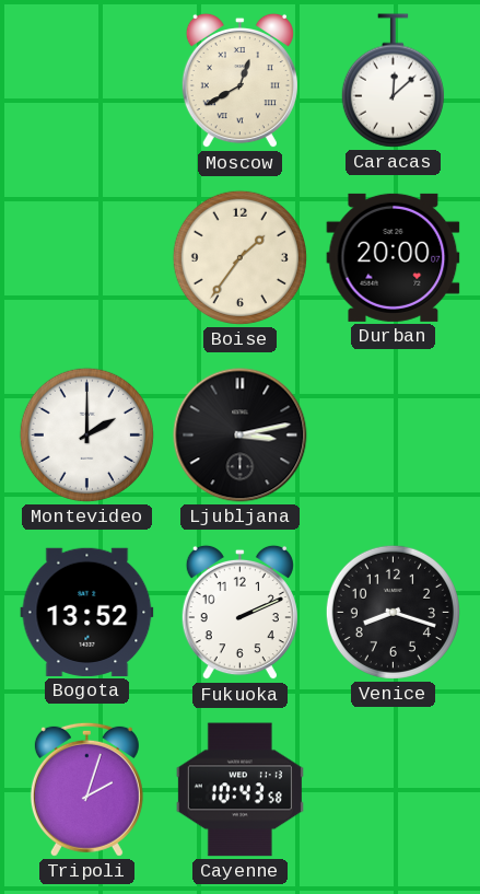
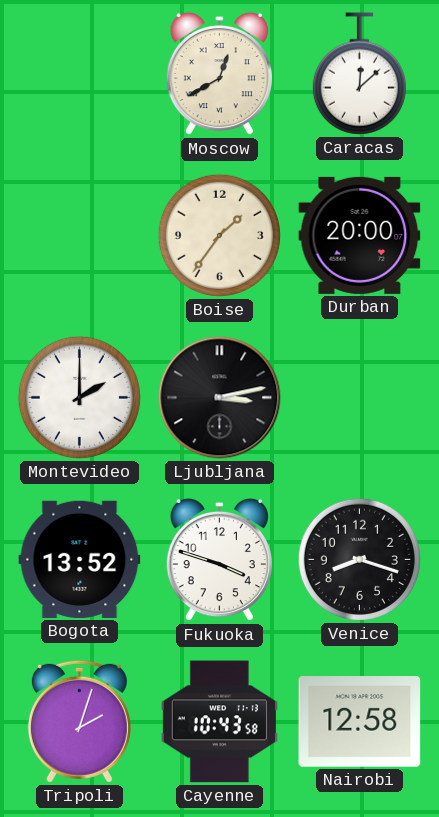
Fukuoka: 2:11 -> 3:48
Nairobi: none -> 12:58
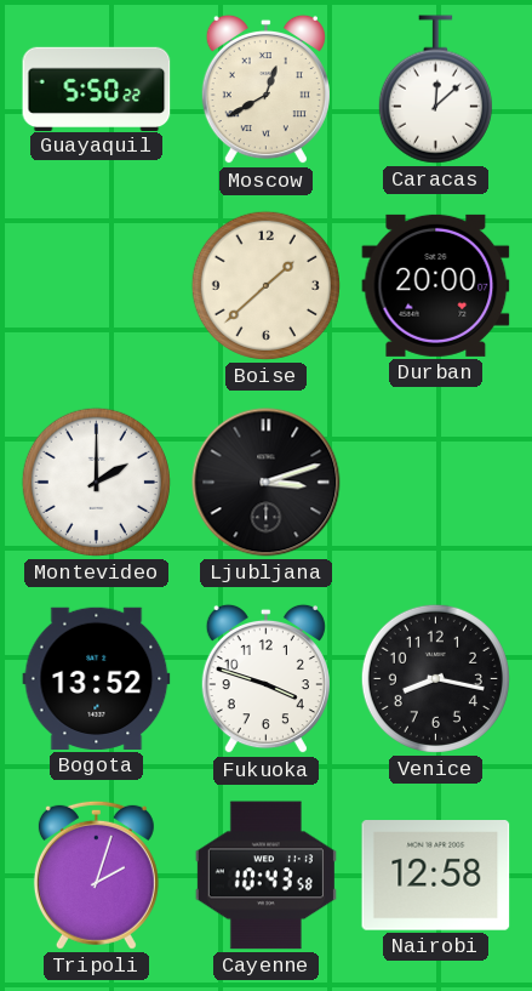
Guayaquil: none -> 5:50
Boise: 1:36 -> 1:38
Ljubljana: 3:13 -> 3:12
Venice: 8:18 -> 8:17
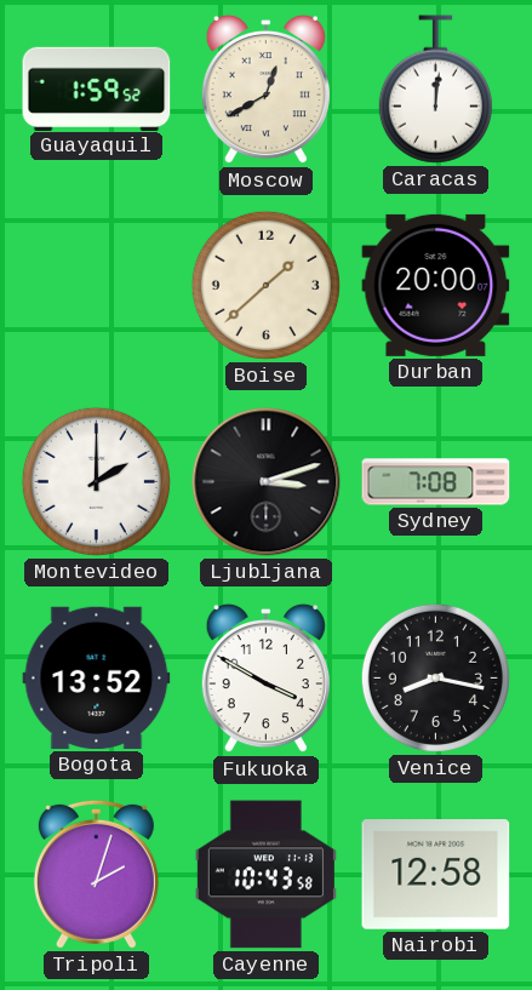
Guayaquil: 5:50 -> 1:59
Caracas: 12:08 -> 12:01
Sydney: none -> 7:08
Fukuoka: 3:48 -> 3:50
